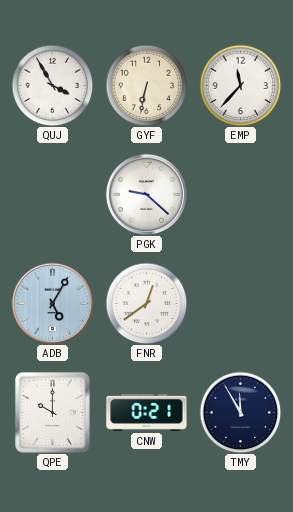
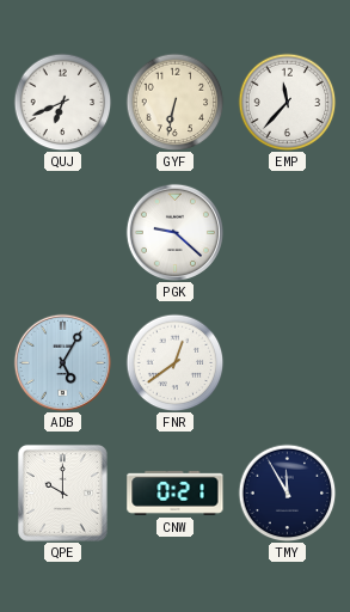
QUJ: 3:55 -> 6:41
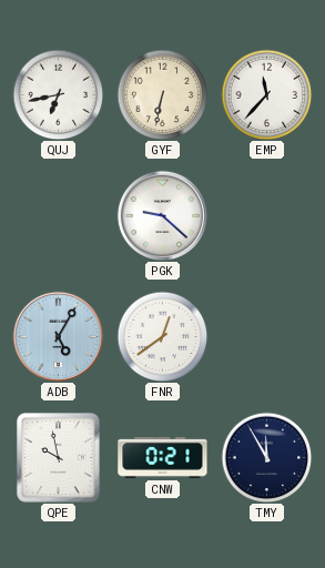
QUJ: 6:41 -> 6:43
QPE: 10:00 -> 9:58
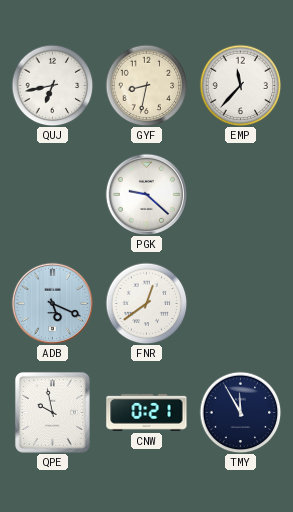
GYF: 6:32 -> 8:32
ADB: 5:05 -> 5:19
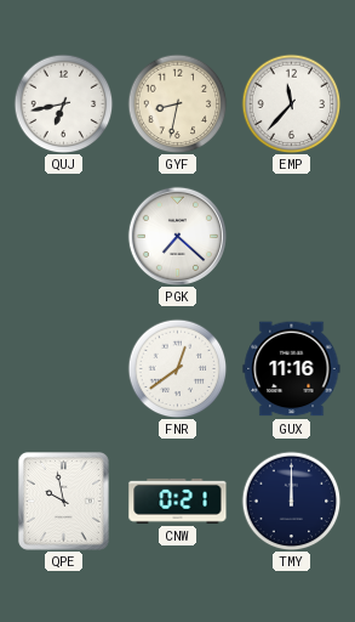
PGK: 9:22 -> 7:22
ADB: 5:19 -> none
GUX: none -> 11:16
TMY: 11:55 -> 12:00
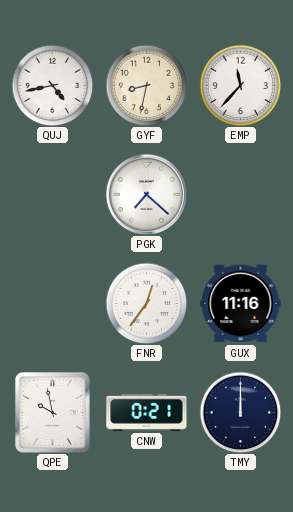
QUJ: 6:43 -> 4:43
FNR: 12:39 -> 12:36
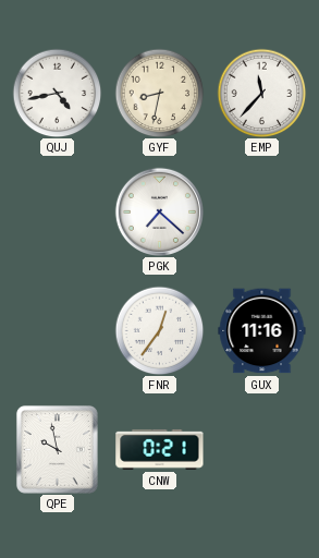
TMY: 12:00 -> none
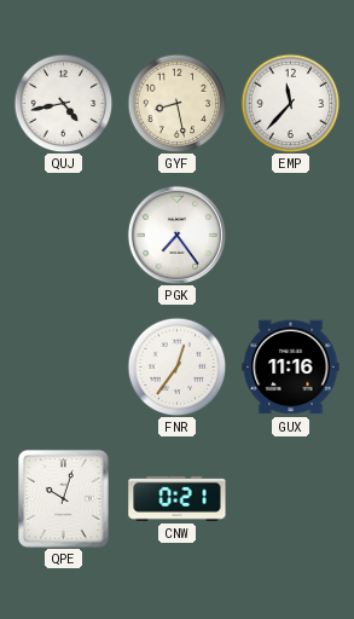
GYF: 8:32 -> 8:28
PGK: 7:22 -> 7:24
QPE: 9:58 -> 10:03
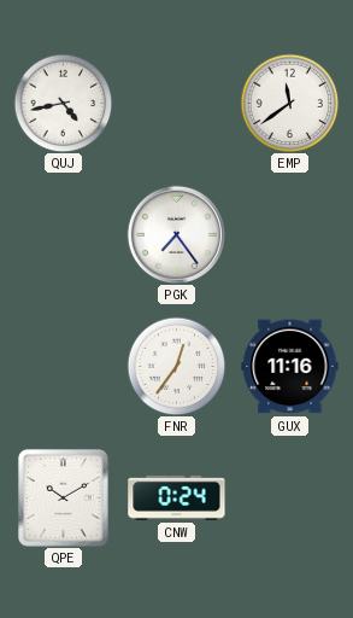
GYF: 8:28 -> none
EMP: 11:37 -> 11:39
QPE: 10:03 -> 10:10
CNW: 0:21 -> 0:24
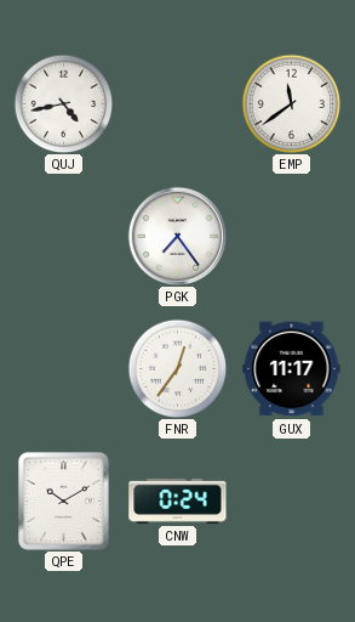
GUX: 11:16 -> 11:17
